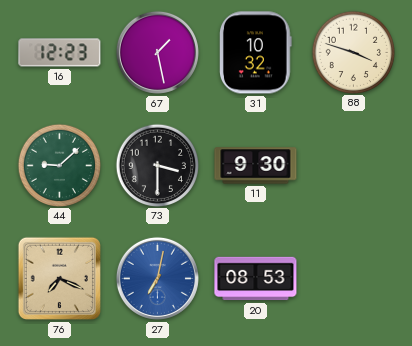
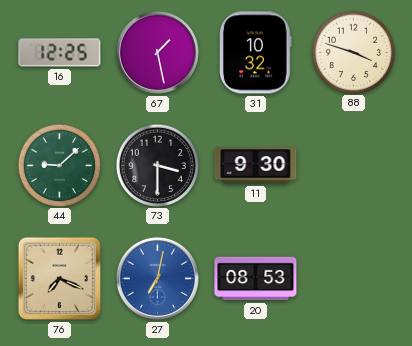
16: 12:23 -> 12:25
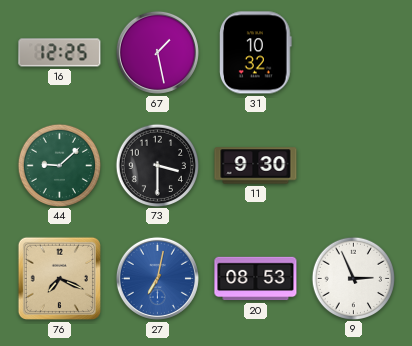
88: 3:48 -> none
9: none -> 2:56
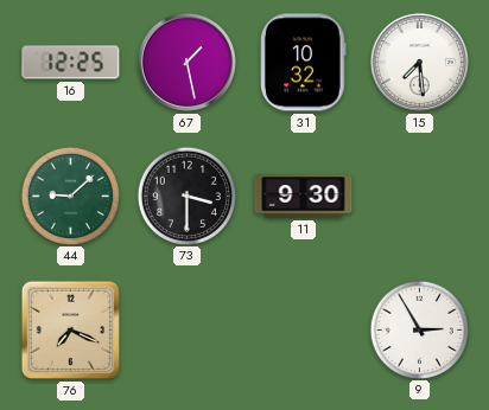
15: none -> 7:29
27: 7:02 -> none
20: 08:53 -> none
9: 2:56 -> 2:55
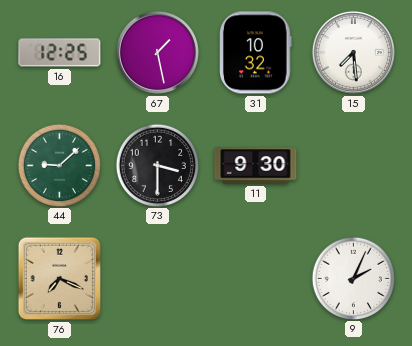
9: 2:55 -> 2:04
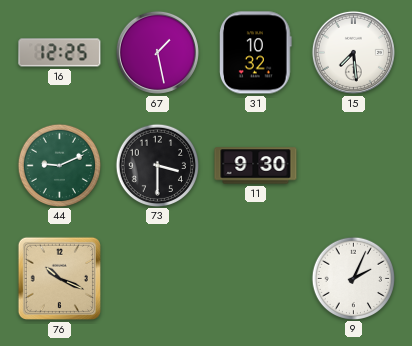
44: 9:08 -> 9:11
76: 7:19 -> 10:19
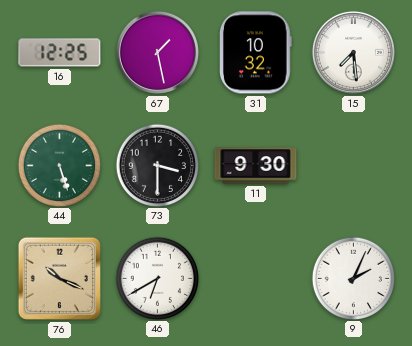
44: 9:11 -> 5:27
46: none -> 6:40
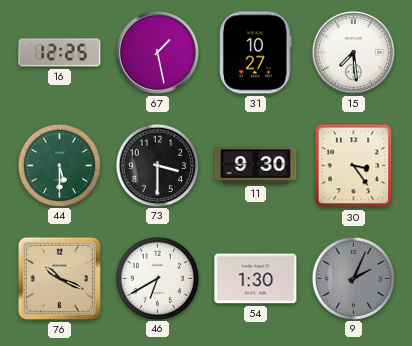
31: 10:32 -> 10:27
44: 5:27 -> 5:30
30: none -> 3:24
54: none -> 1:30
9 dial: white -> grey
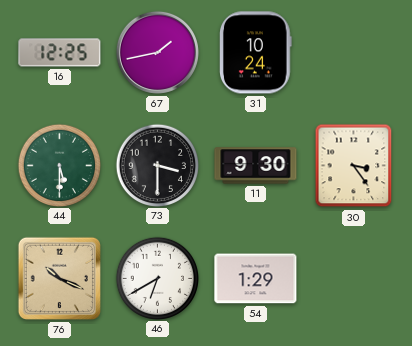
67: 1:28 -> 1:43
31: 10:27 -> 10:24
15: 7:29 -> none
54: 1:30 -> 1:29
9: 2:04 -> none
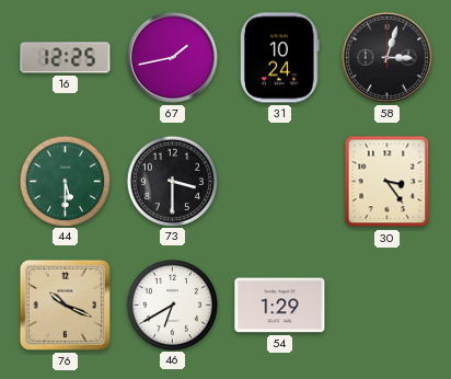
58: none -> 3:03
11: 9:30 -> none
